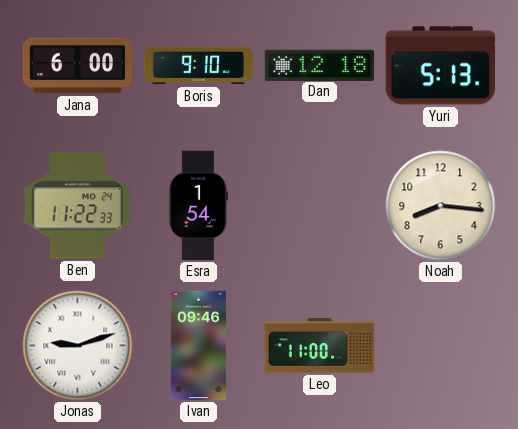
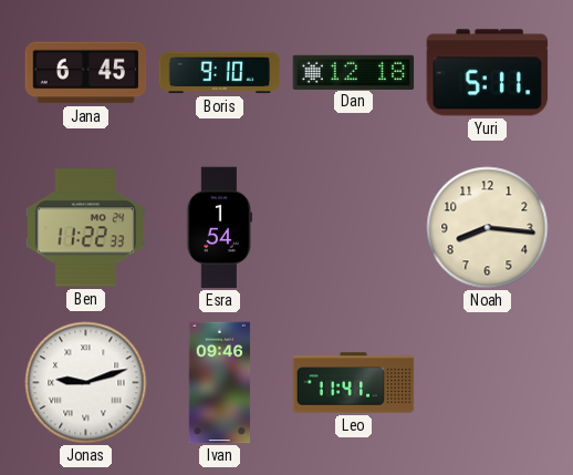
Jana: 6:00 -> 6:45
Yuri: 5:13 -> 5:11
Leo: 11:00 -> 11:41
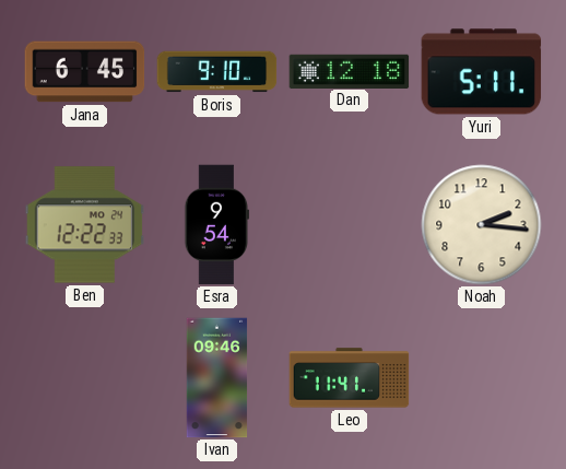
Ben: 11:22 -> 12:22
Esra: 1:54 -> 9:54
Noah: 8:16 -> 2:16
Jonas: 9:12 -> none
